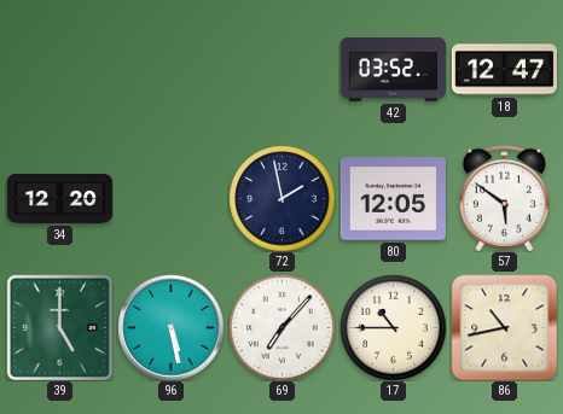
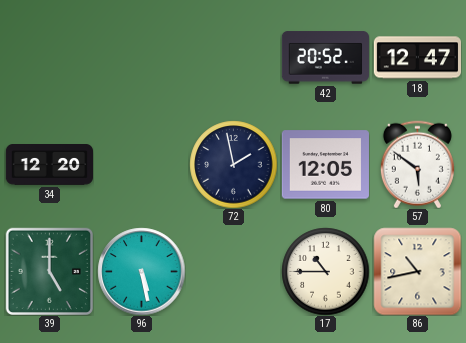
42: 03:52 -> 20:52
69: 7:07 -> none
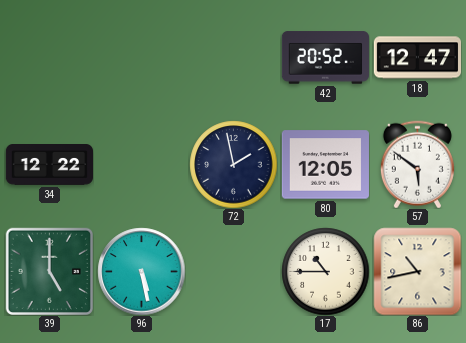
34: 12:20 -> 12:22
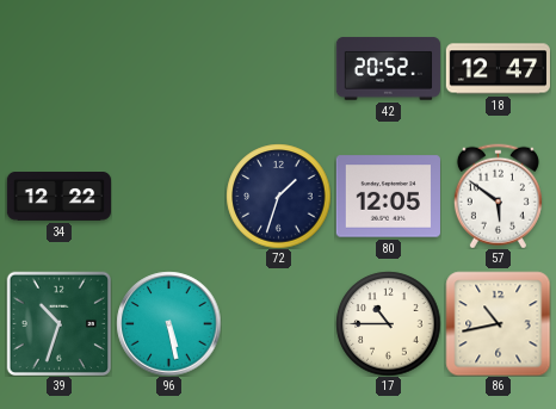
72: 1:58 -> 1:33
39: 5:00 -> 10:33
